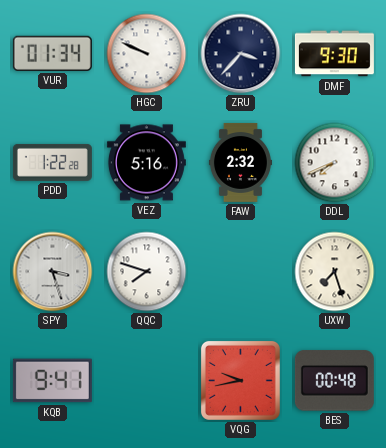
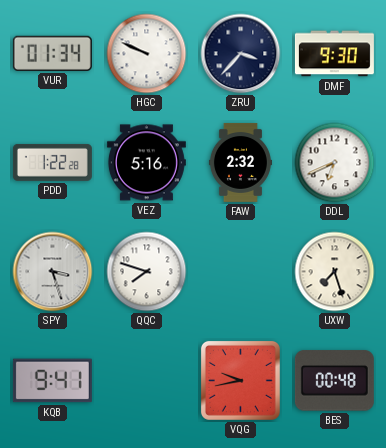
DDL: 7:41 -> 6:41
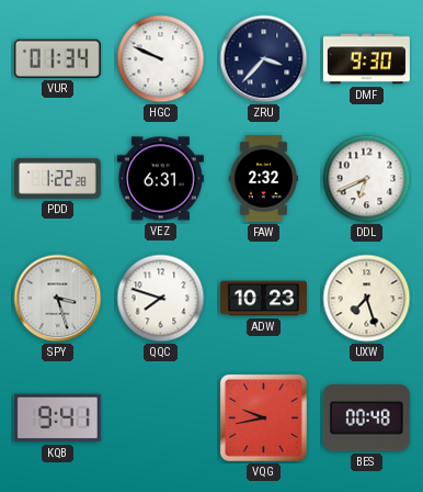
VEZ: 5:16 -> 6:31
ADW: none -> 10:23
